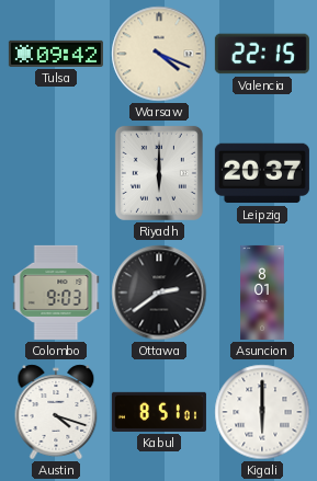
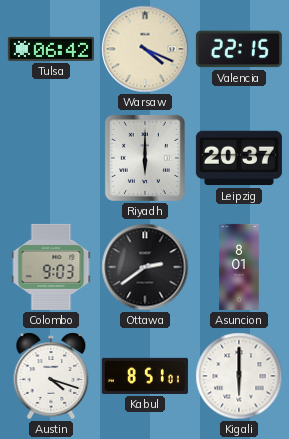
Tulsa: 09:42 -> 06:42
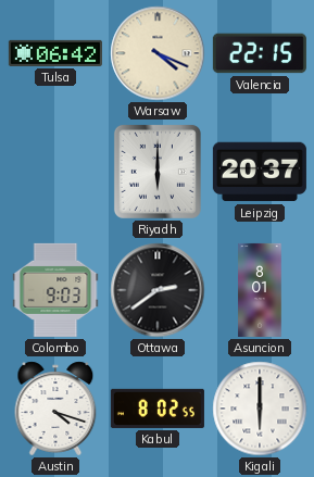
Kabul: 8:51 -> 8:02
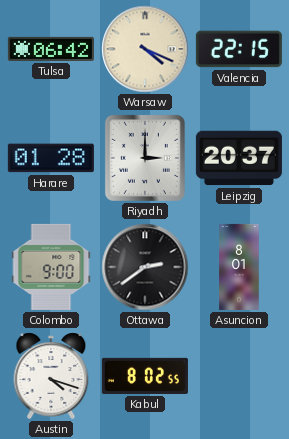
Harare: none -> 01:28
Riyadh: 6:00 -> 3:00
Colombo: 9:03 -> 9:00
Kigali: 6:00 -> none
